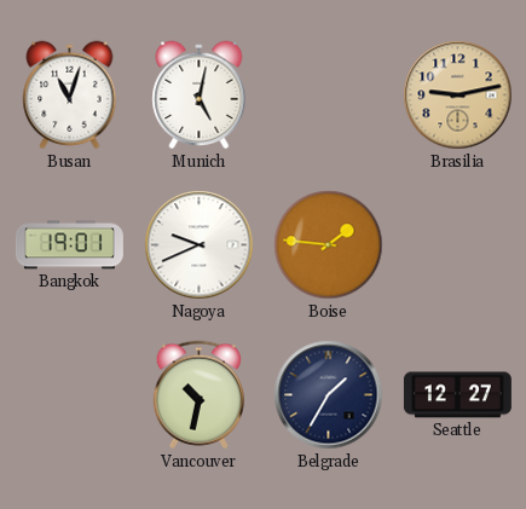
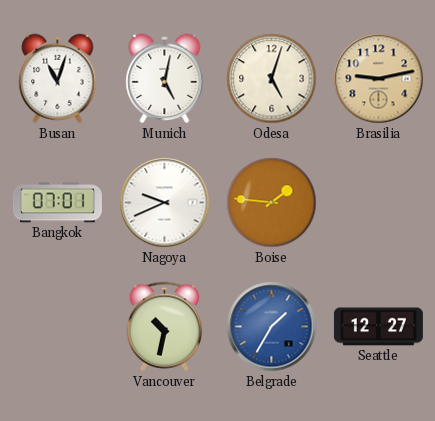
Odesa: none -> 5:03
Bangkok: 19:01 -> 07:01
Belgrade dial: navy -> blue
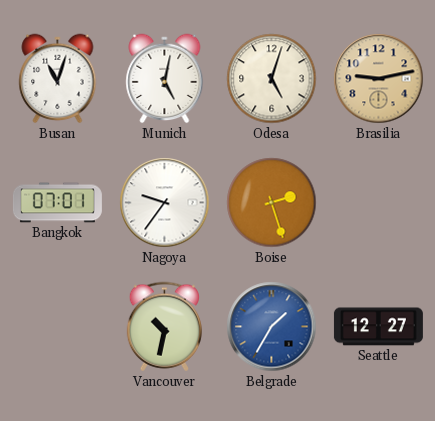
Nagoya: 9:41 -> 9:36
Boise: 1:46 -> 2:27
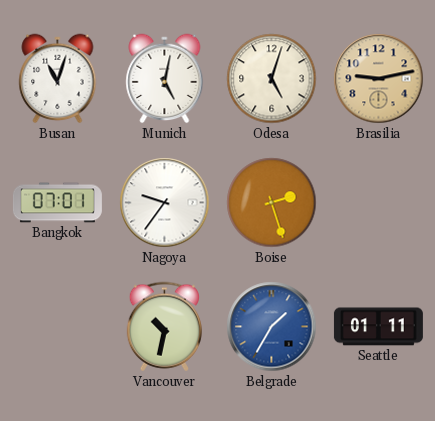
Seattle: 12:27 -> 01:11
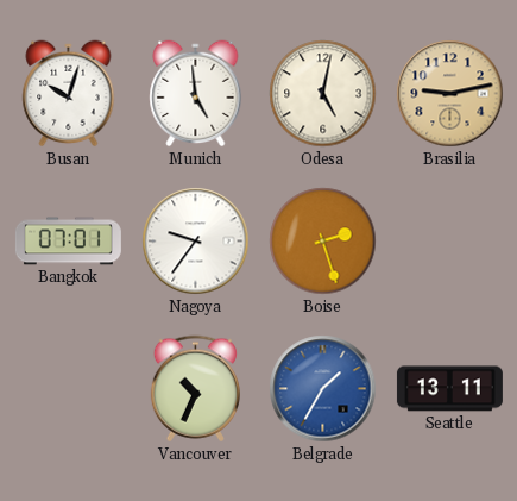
Busan: 11:03 -> 10:03
Munich: 5:02 -> 4:59
Odesa: 5:03 -> 5:02
Vancouver: 10:32 -> 10:34
Seattle: 01:11 -> 13:11
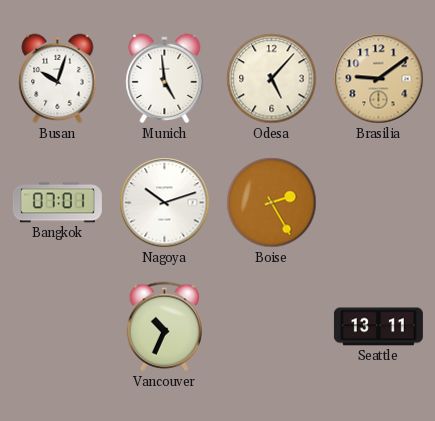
Odesa: 5:02 -> 5:07
Brasilia: 9:13 -> 9:09
Nagoya: 9:36 -> 10:12
Boise: 2:27 -> 2:25
Belgrade: 1:35 -> none
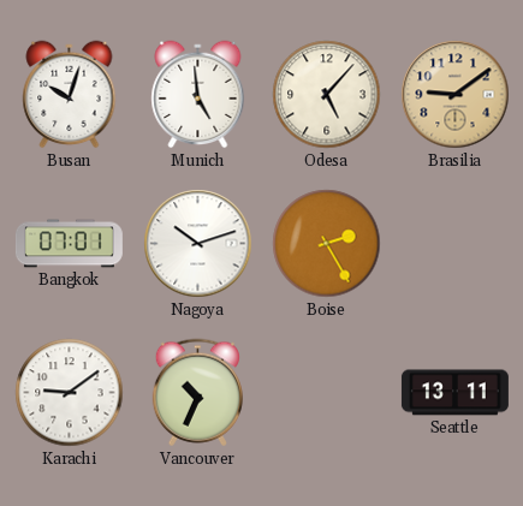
Karachi: none -> 9:09
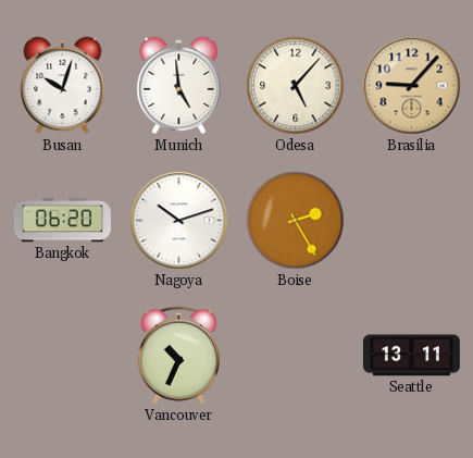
Brasilia: 9:09 -> 9:07
Bangkok: 07:01 -> 06:20
Karachi: 9:09 -> none
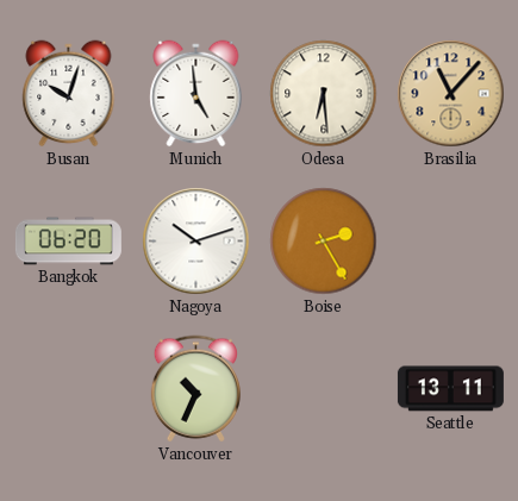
Odesa: 5:07 -> 6:29
Brasilia: 9:07 -> 11:07
